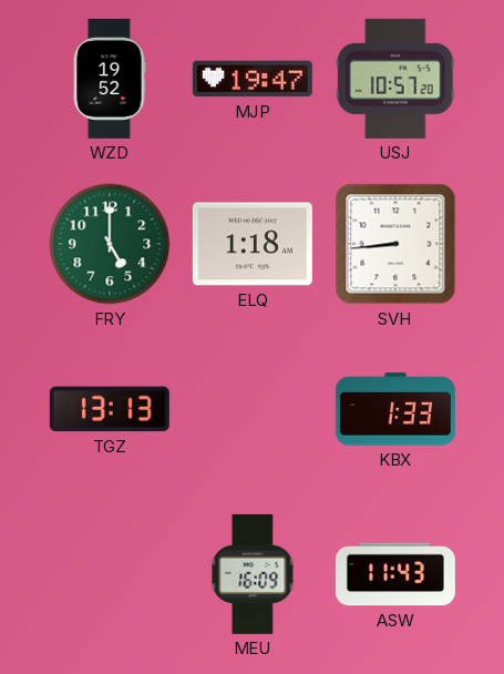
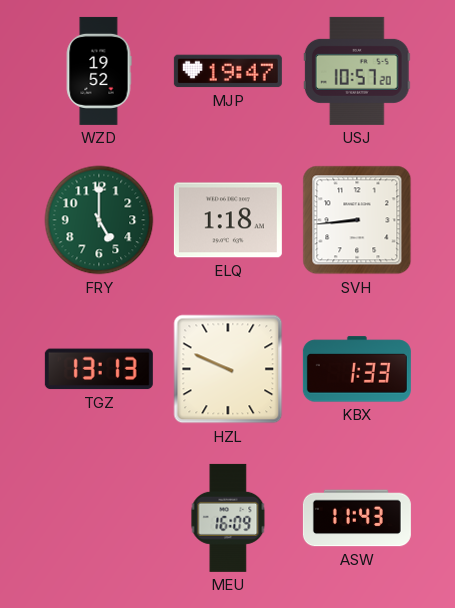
HZL: none -> 9:49
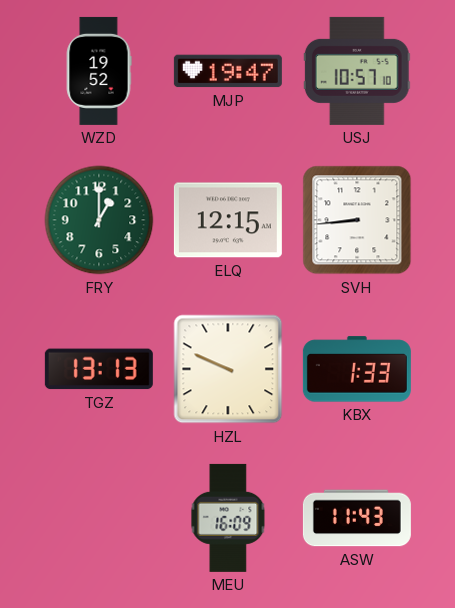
USJ: 10:57:20 -> 10:57:10
FRY: 5:00 -> 1:00
ELQ: 1:18 -> 12:15
